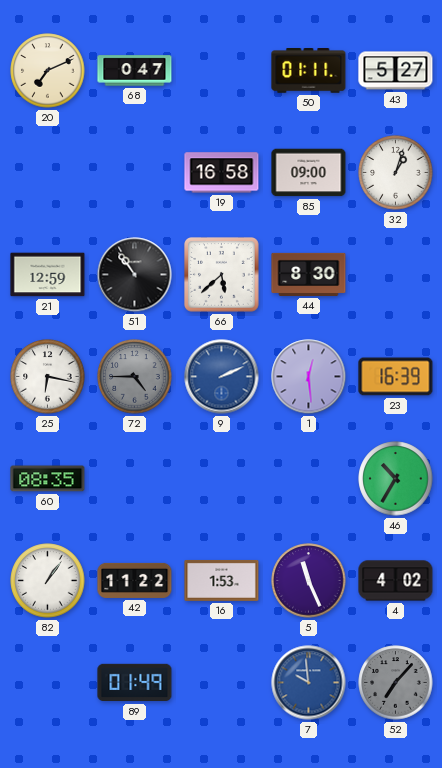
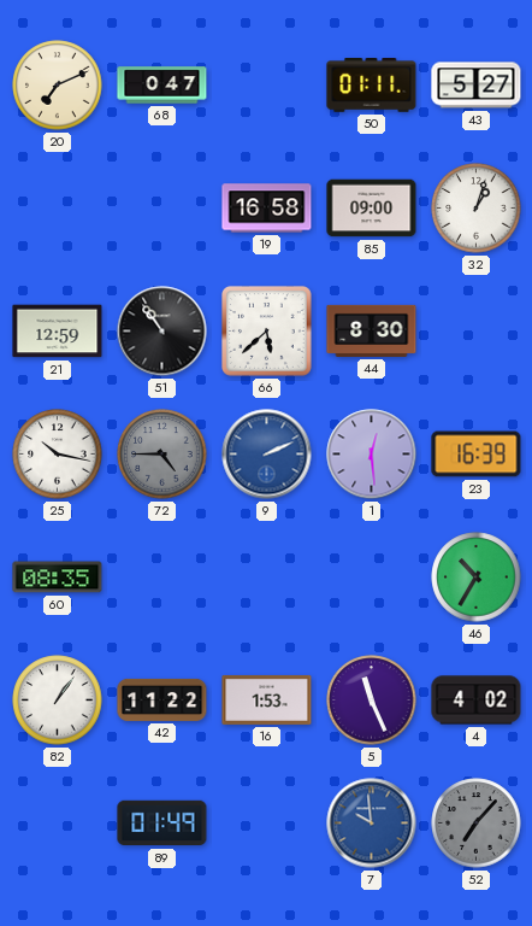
25: 6:17 -> 10:17
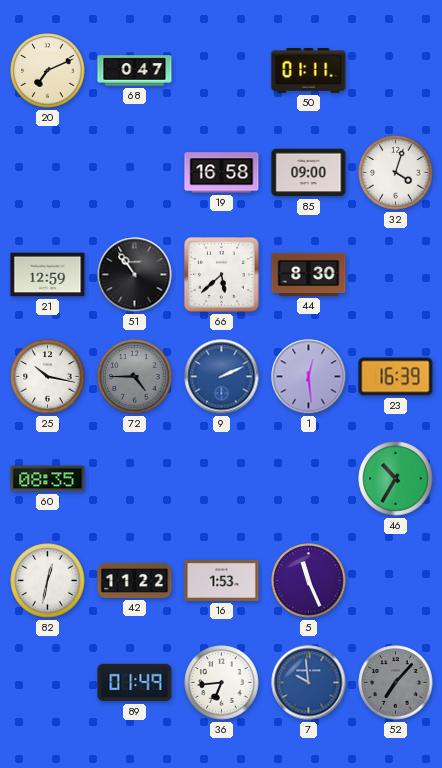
43: 5:27 -> none
32: 1:03 -> 4:03
82: 1:06 -> 12:32
4: 4:02 -> none
36: none -> 6:44
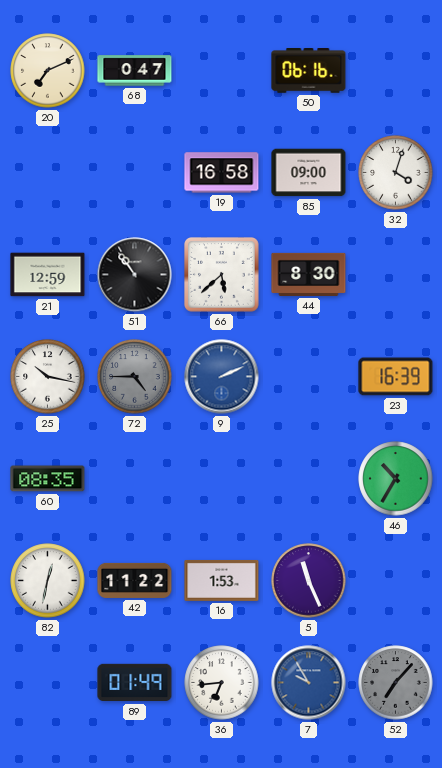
50: 01:11 -> 06:16
1: 12:29 -> none
7: 9:59 -> 9:55
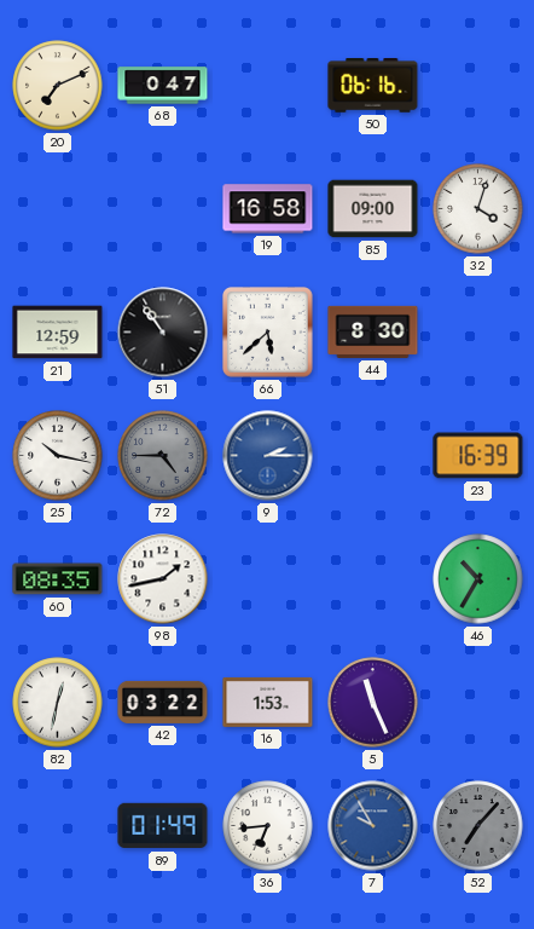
9: 2:11 -> 2:15
98: none -> 1:43
42: 11:22 -> 03:22
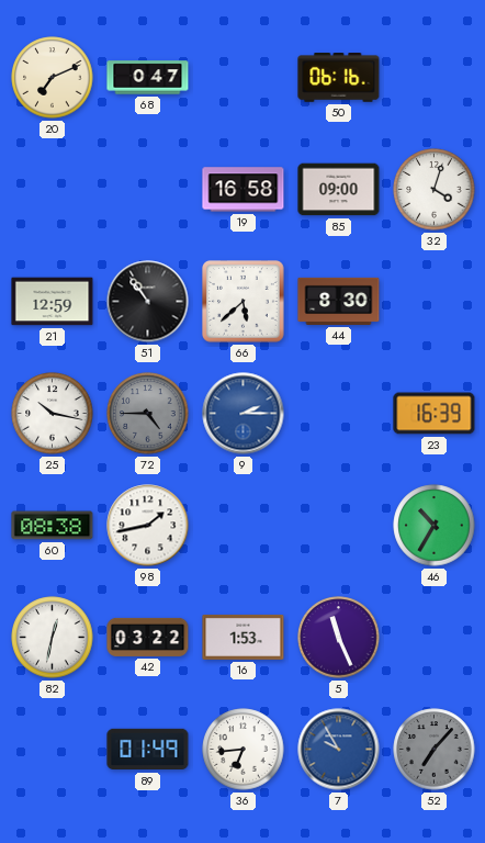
60: 08:35 -> 08:38
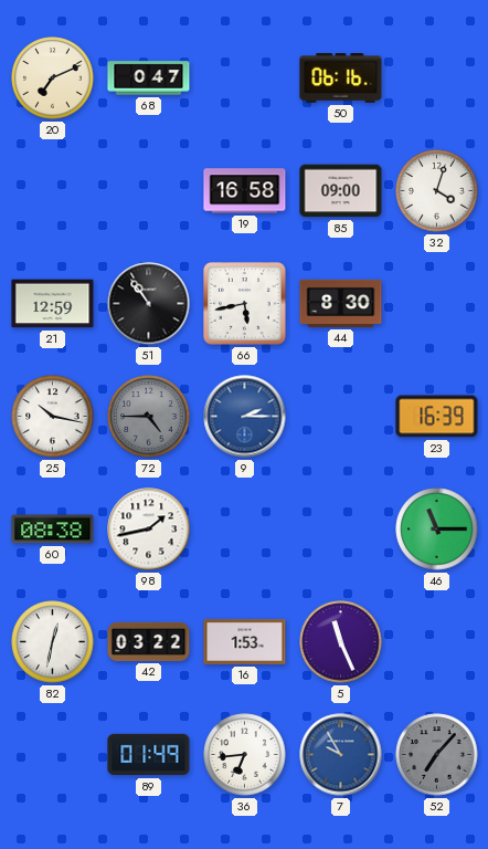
66: 5:38 -> 5:43
46: 10:35 -> 11:15
